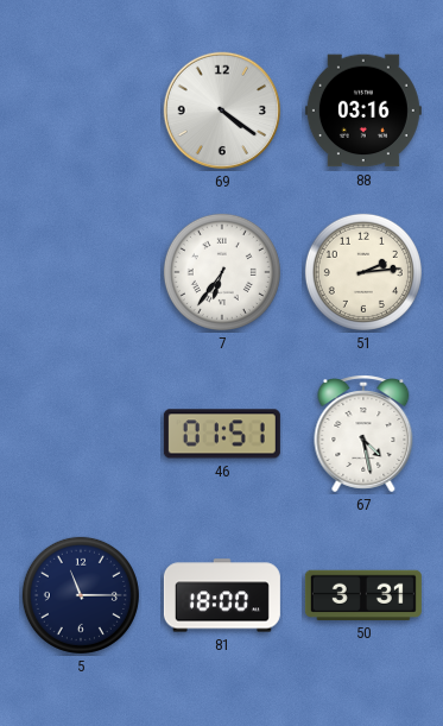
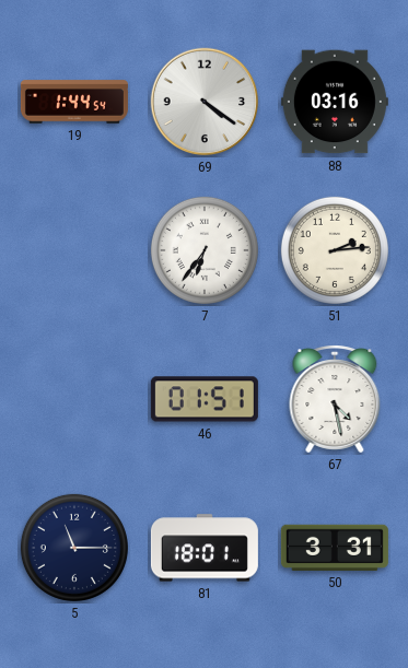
19: none -> 1:44
81: 18:00 -> 18:01
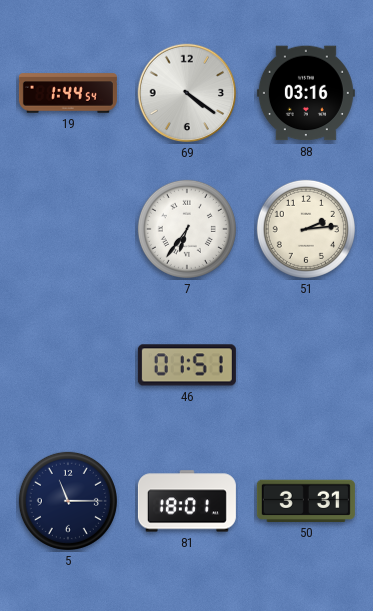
67: 4:28 -> none
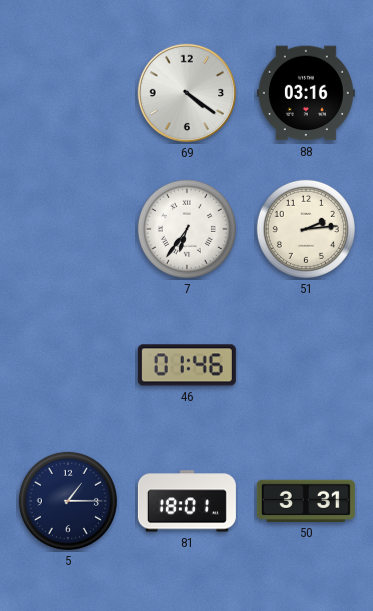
19: 1:44 -> none
46: 01:51 -> 01:46
5: 11:15 -> 1:15
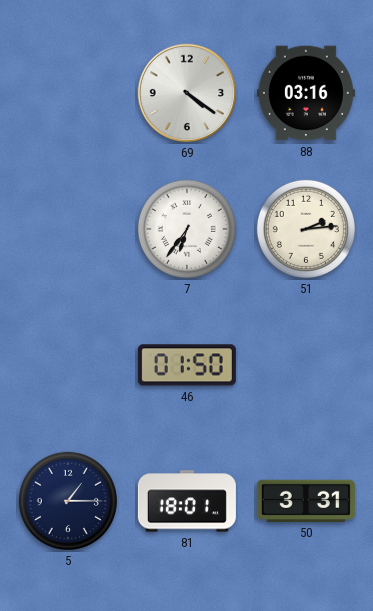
46: 01:46 -> 01:50
